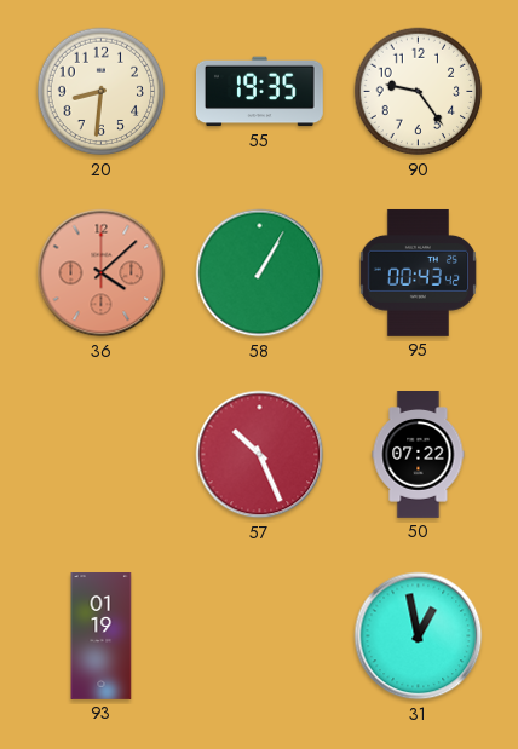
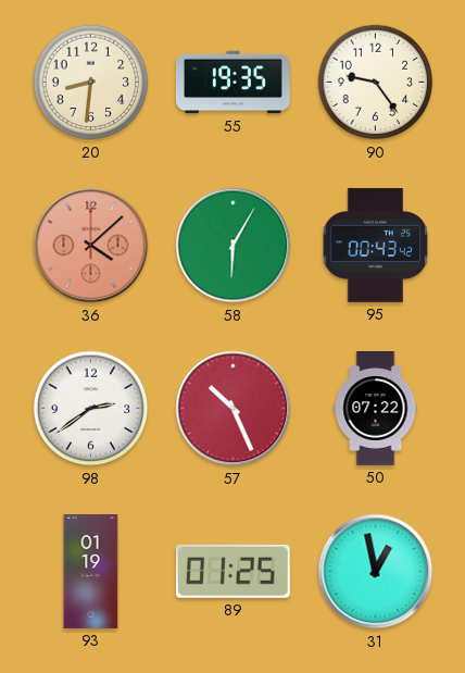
58: 1:05 -> 6:05
98: none -> 2:39
89: none -> 01:25
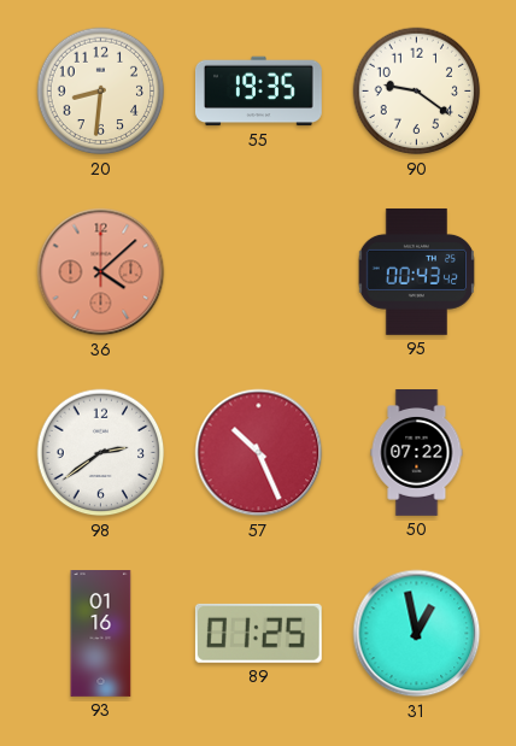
90: 9:24 -> 9:21
58: 6:05 -> none
93: 01:19 -> 01:16
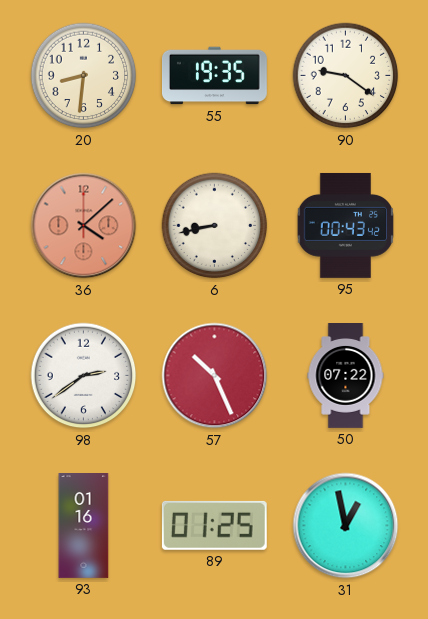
6: none -> 8:43
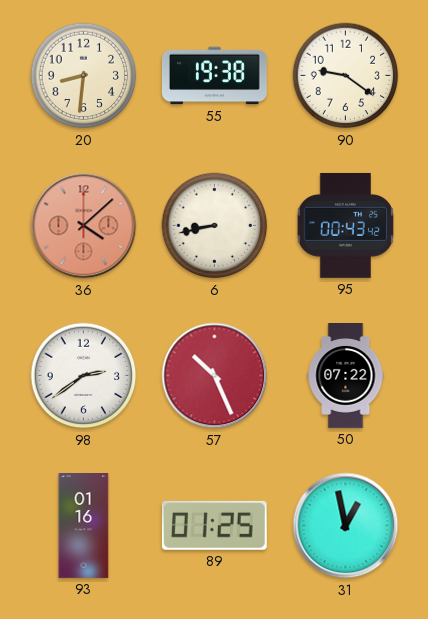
55: 19:35 -> 19:38
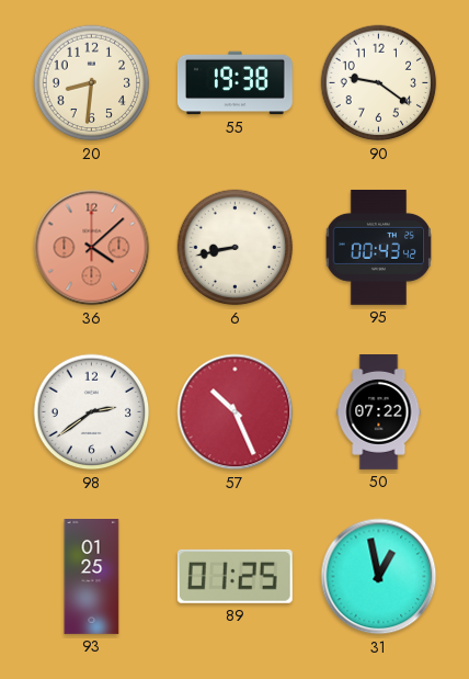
93: 01:16 -> 01:25
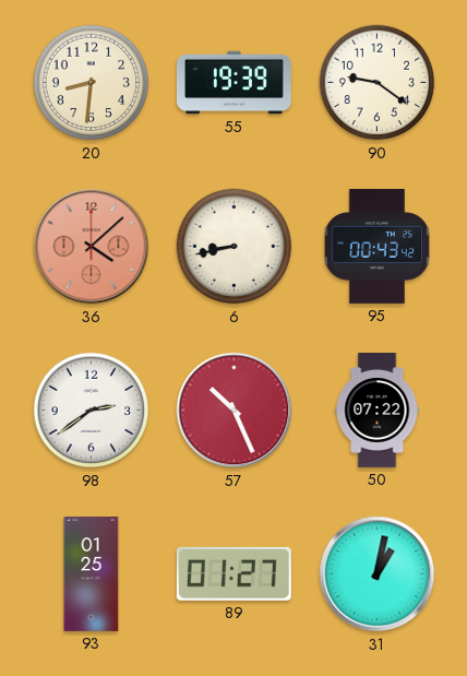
55: 19:38 -> 19:39
89: 01:25 -> 01:27
31: 12:58 -> 1:02
